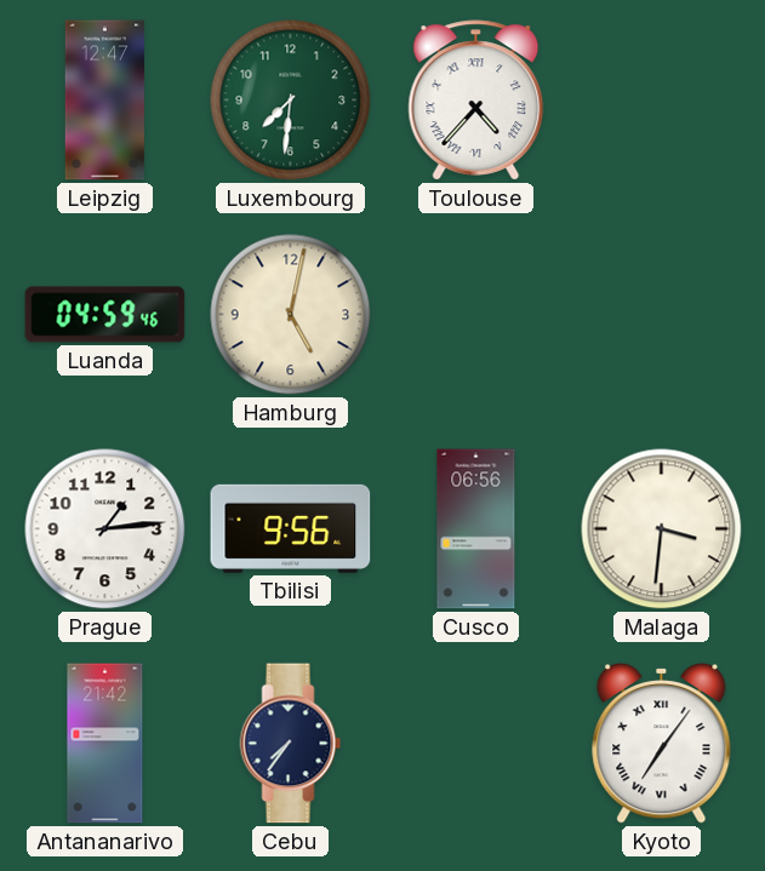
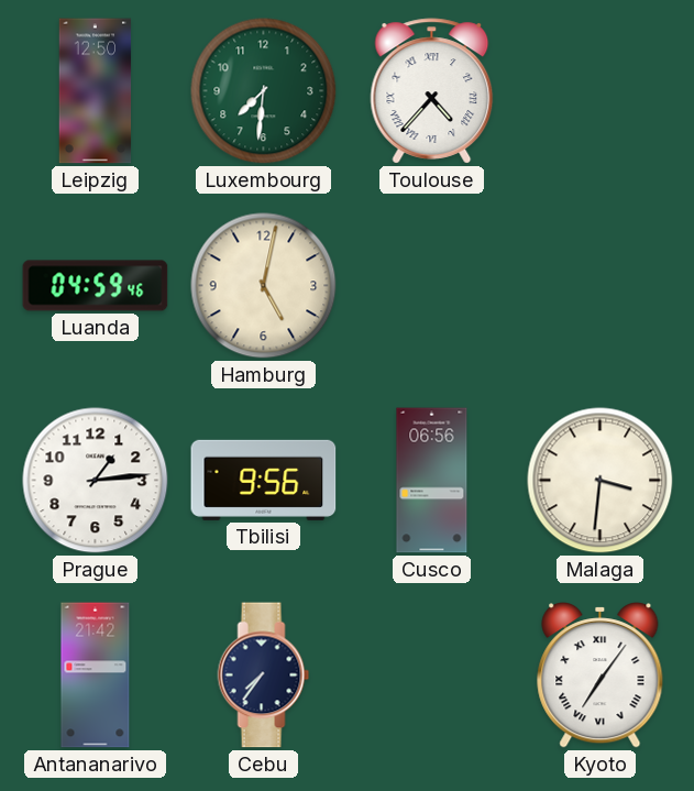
Leipzig: 12:47 -> 12:50
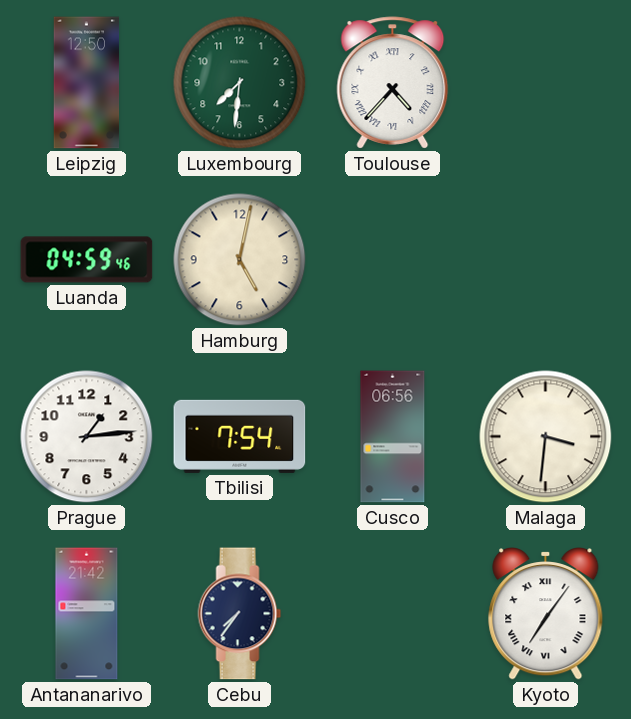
Tbilisi: 9:56 -> 7:54
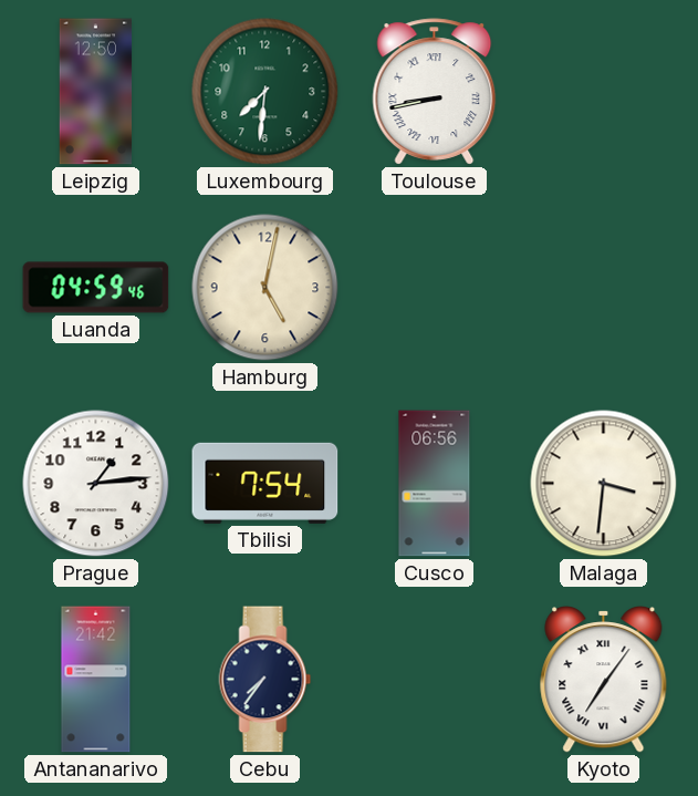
Toulouse: 4:37 -> 8:43
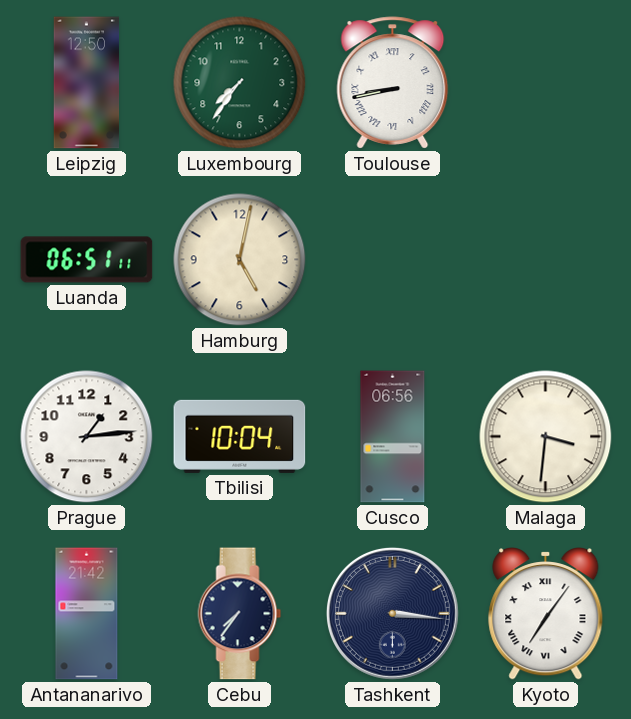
Luxembourg: 7:31 -> 7:36
Luanda: 04:59 -> 06:51
Tbilisi: 7:54 -> 10:04
Tashkent: none -> 3:16
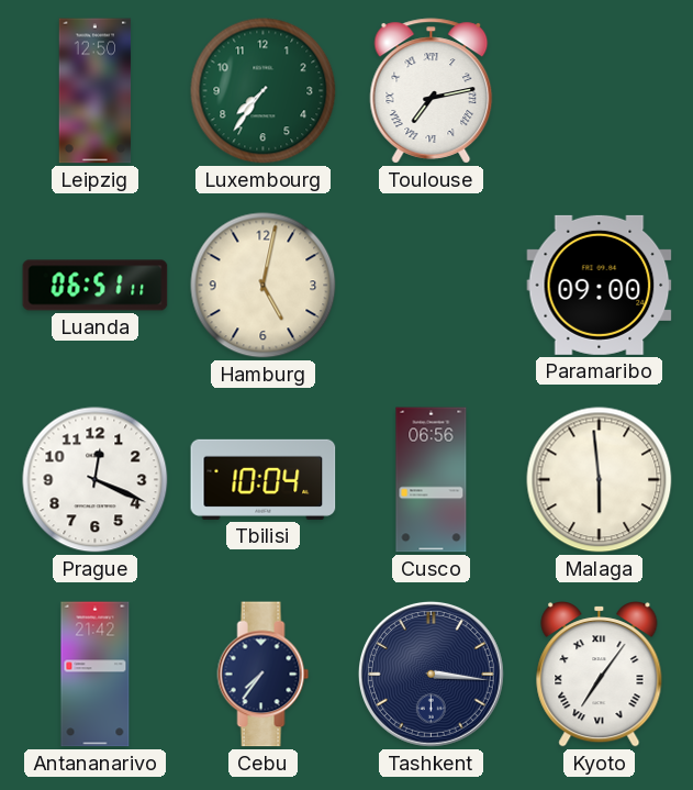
Toulouse: 8:43 -> 7:13
Paramaribo: none -> 09:00
Prague: 1:14 -> 12:19
Malaga: 3:31 -> 5:59
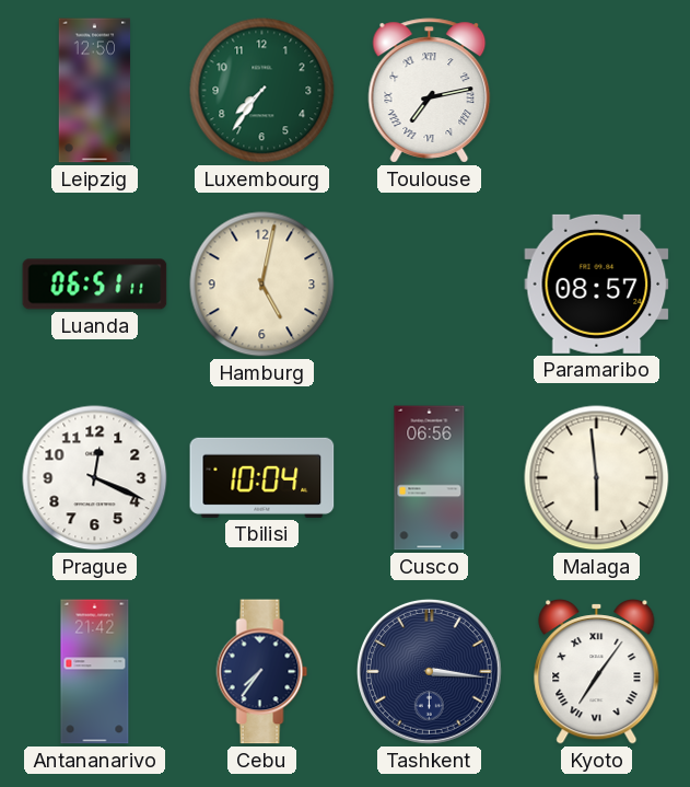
Paramaribo: 09:00 -> 08:57
